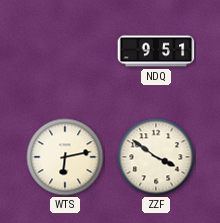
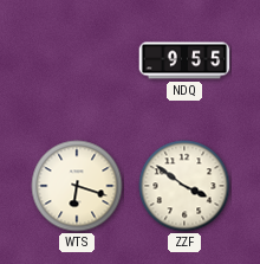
NDQ: 9:51 -> 9:55
WTS: 6:13 -> 6:18
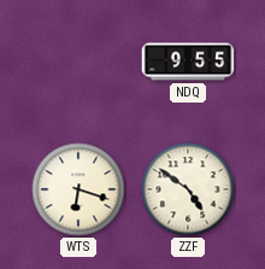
ZZF: 3:51 -> 4:51
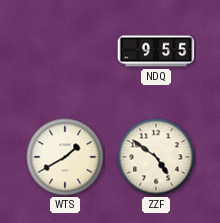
WTS: 6:18 -> 1:40
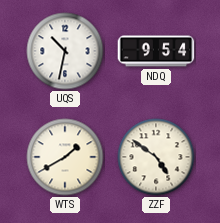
UQS: none -> 10:32
NDQ: 9:55 -> 9:54
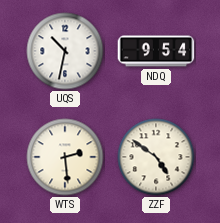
WTS: 1:40 -> 2:29
